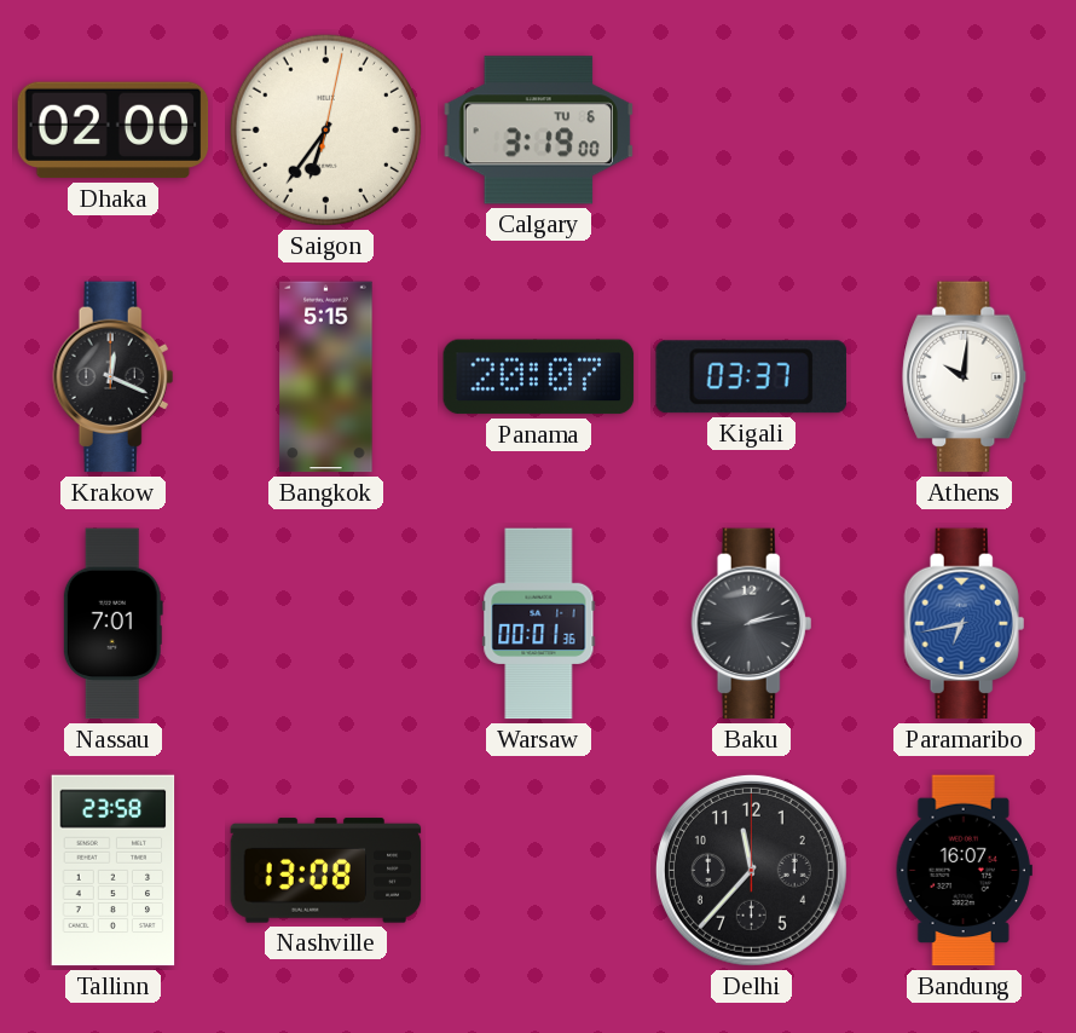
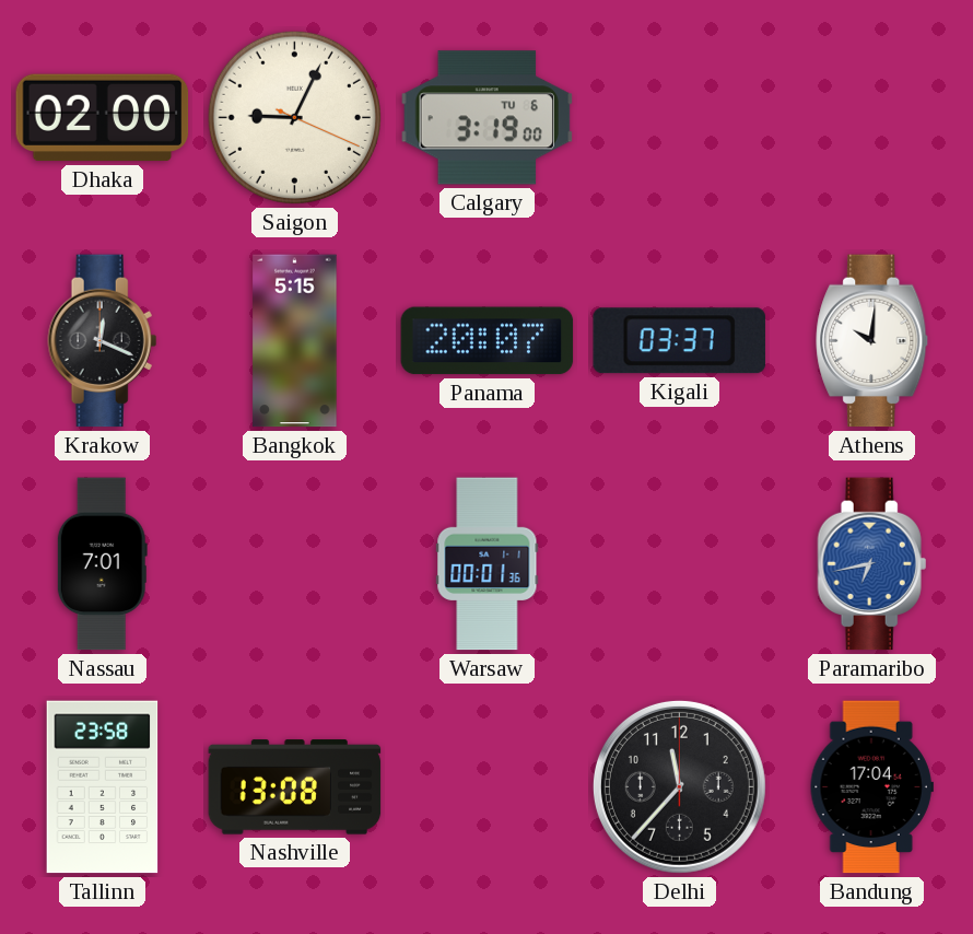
Saigon: 6:36 -> 9:04
Baku: 2:13 -> none
Bandung: 16:07 -> 17:04
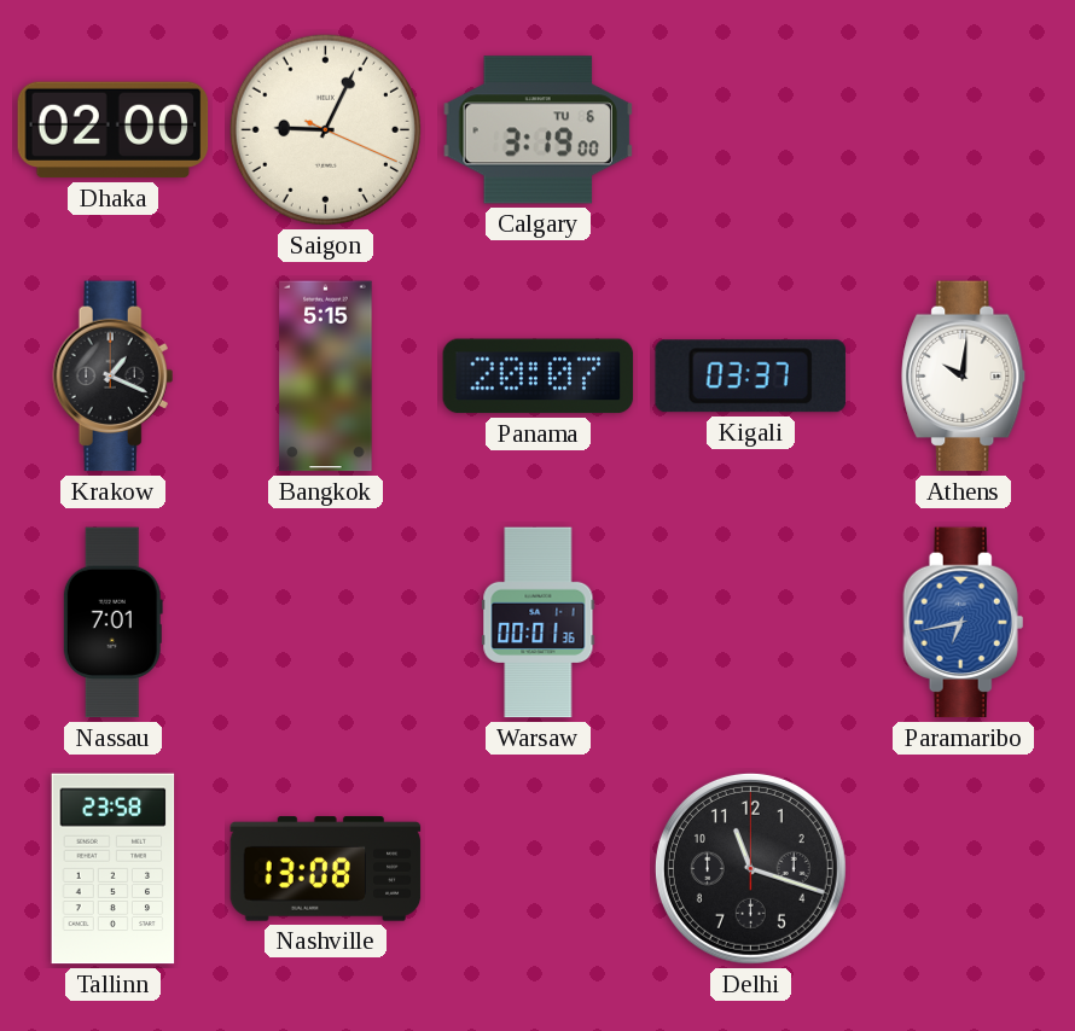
Krakow: 12:19 -> 1:19
Delhi: 11:37 -> 11:18
Bandung: 17:04 -> none
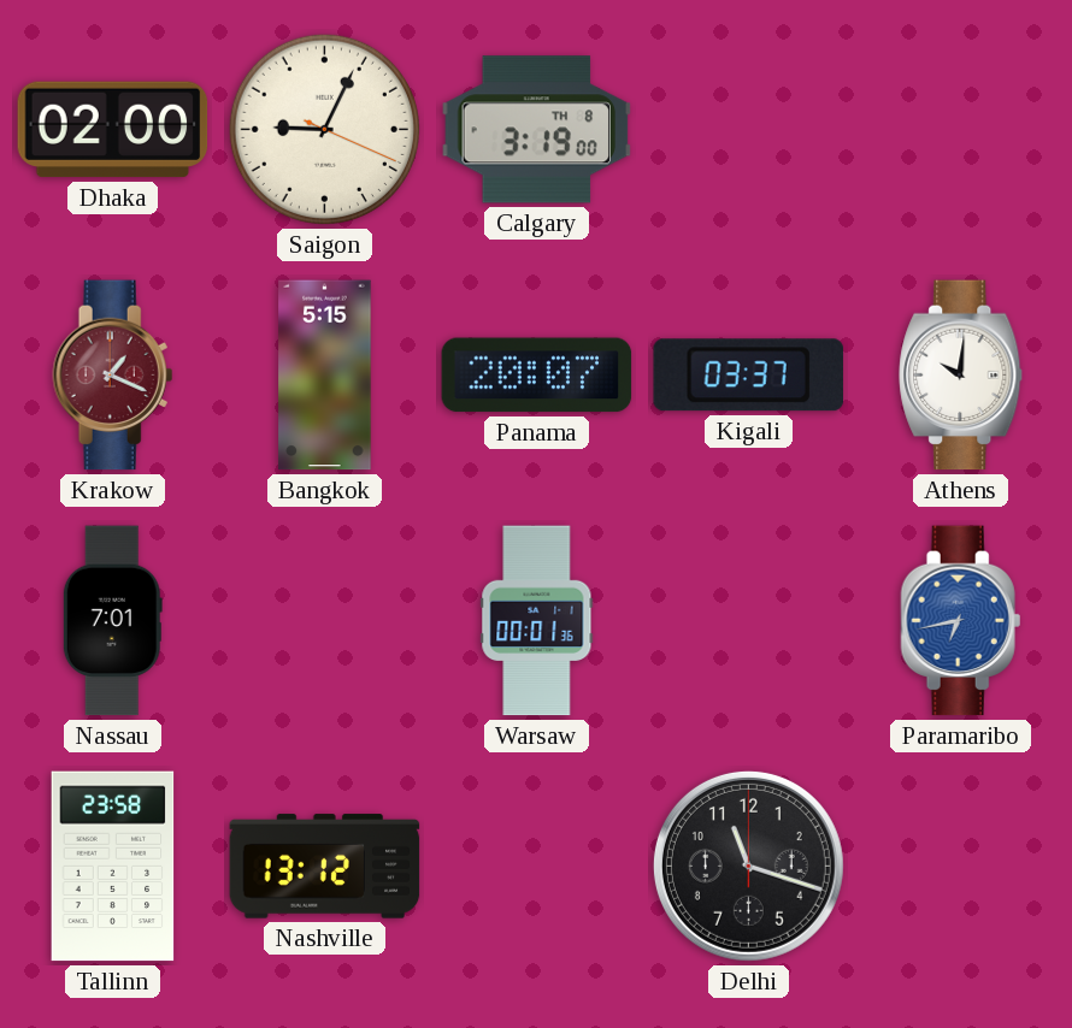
Calgary date: TU 6 -> TH 8
Krakow dial: black -> burgundy
Nashville: 13:08 -> 13:12
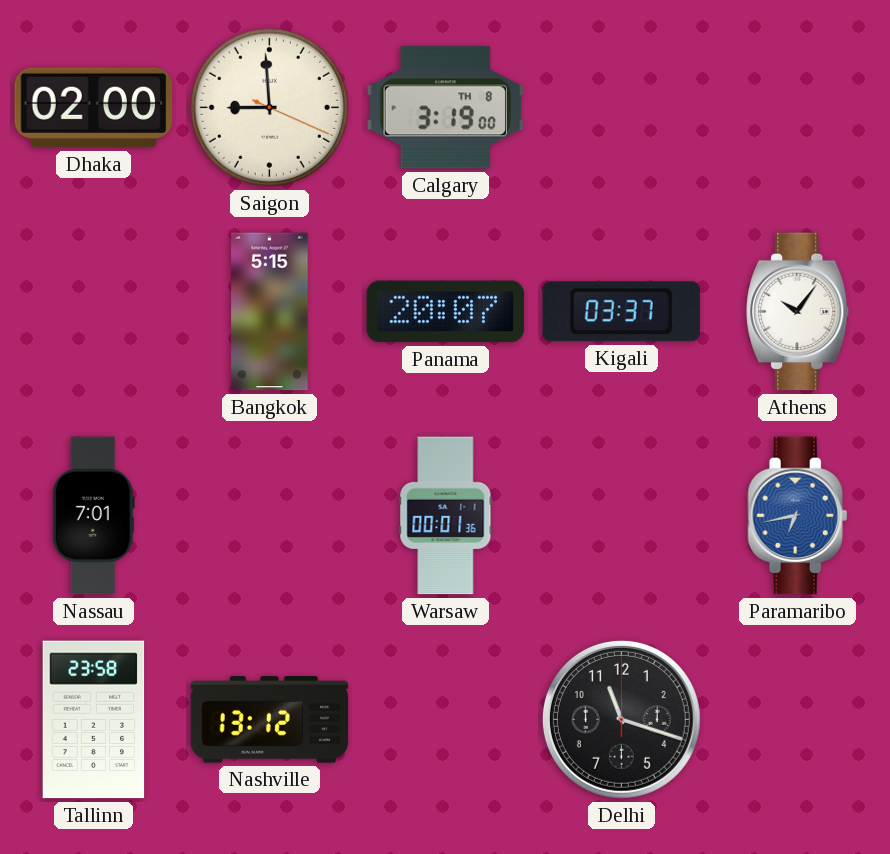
Saigon: 9:04 -> 8:59
Krakow: 1:19 -> none
Athens: 10:01 -> 10:06
